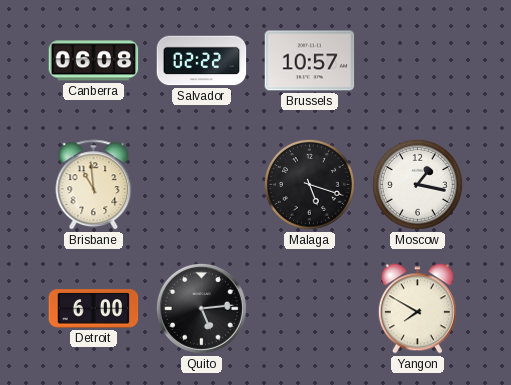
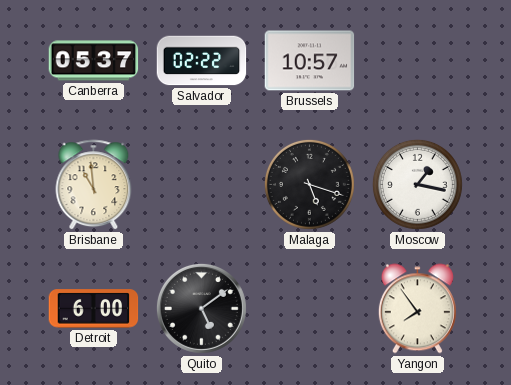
Canberra: 06:08 -> 05:37
Quito: 5:14 -> 5:09
Yangon: 7:50 -> 7:54
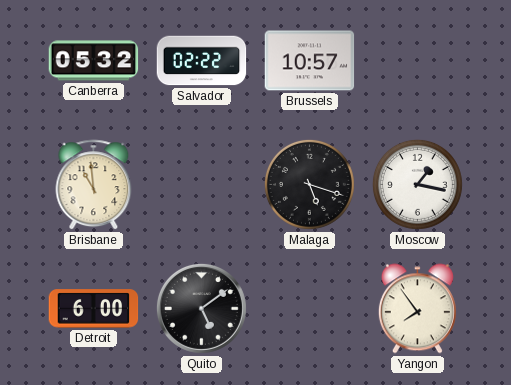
Canberra: 05:37 -> 05:32
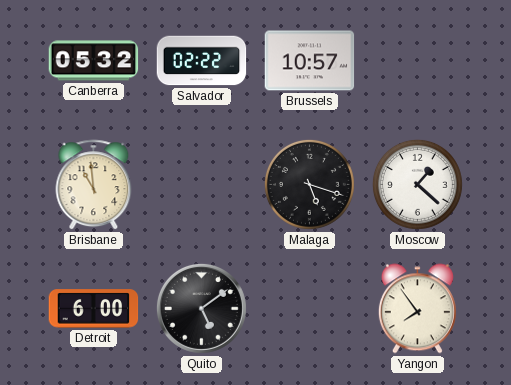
Moscow: 1:17 -> 1:22
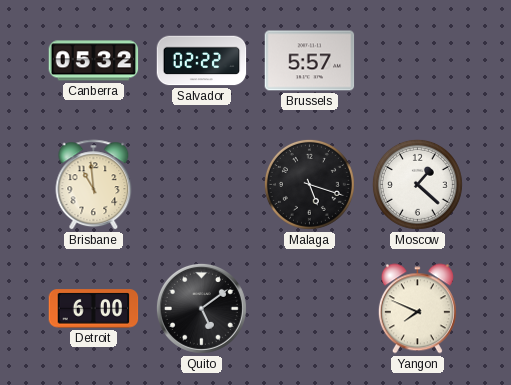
Brussels: 10:57 -> 5:57
Yangon: 7:54 -> 7:49
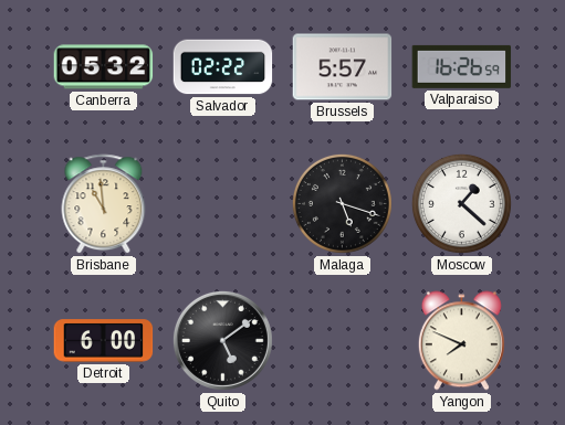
Valparaiso: none -> 16:26
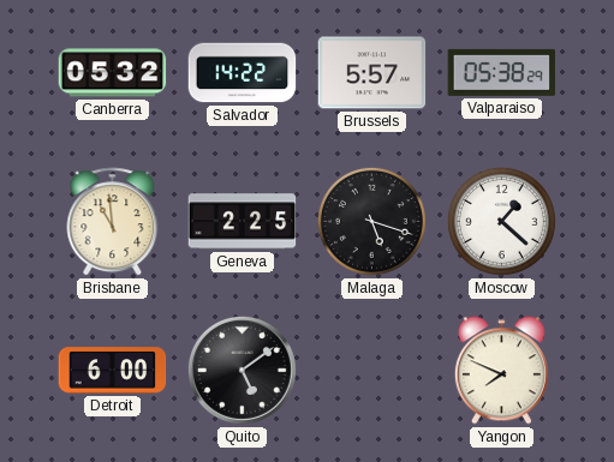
Salvador: 02:22 -> 14:22
Valparaiso: 16:26 -> 05:38
Geneva: none -> 2:25
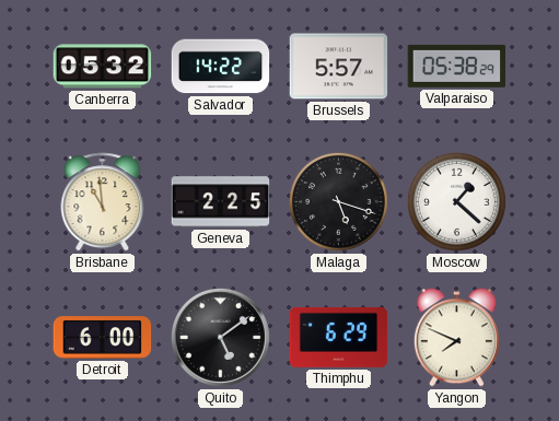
Thimphu: none -> 6:29
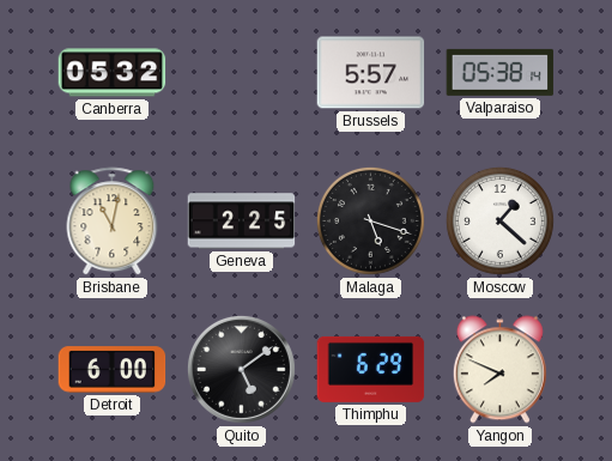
Salvador: 14:22 -> none
Valparaiso: 05:38:29 -> 05:38:14
Brisbane: 10:59 -> 11:02
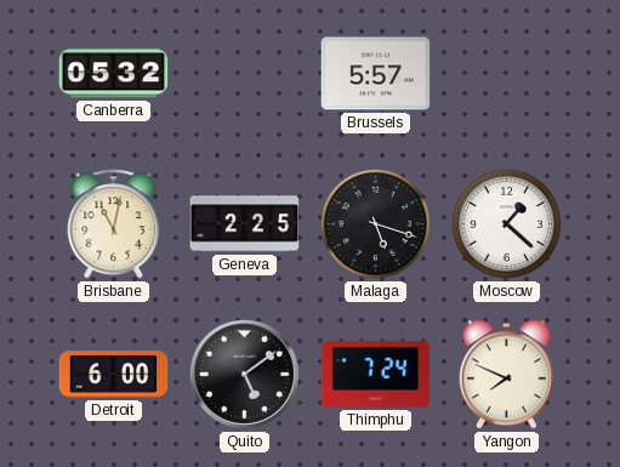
Valparaiso: 05:38 -> none
Thimphu: 6:29 -> 7:24
